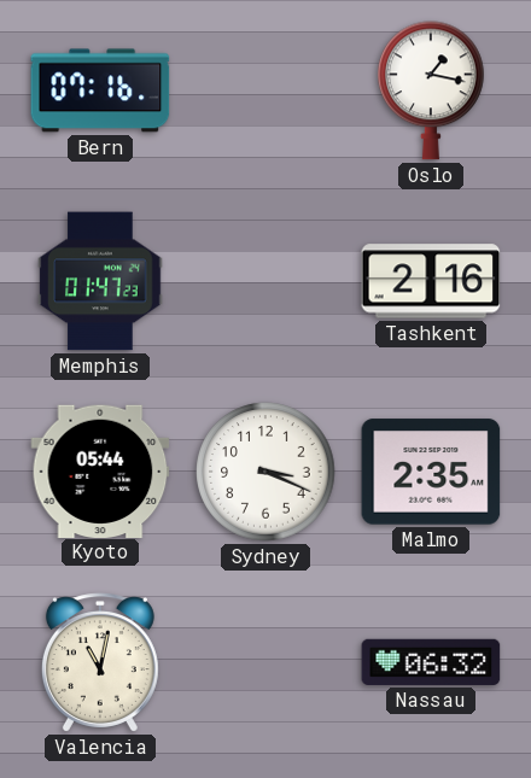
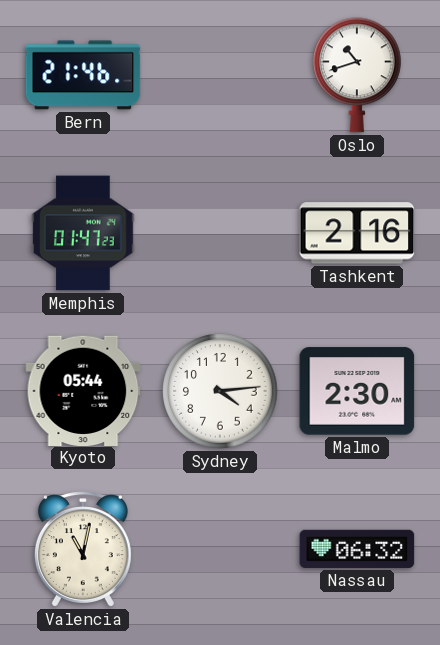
Bern: 07:16 -> 21:46
Oslo: 1:17 -> 10:42
Sydney: 3:19 -> 4:14
Malmo: 2:35 -> 2:30
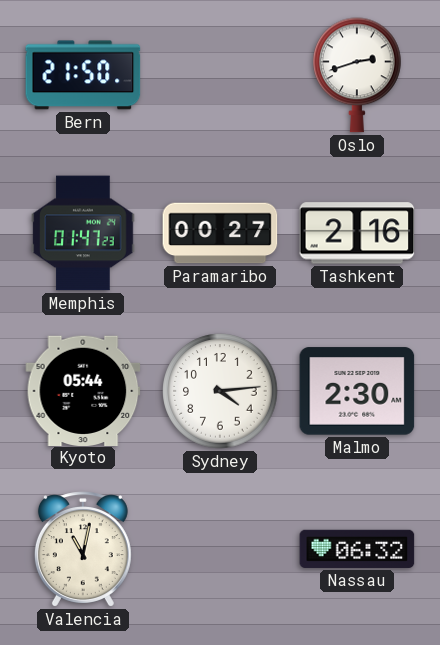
Bern: 21:46 -> 21:50
Oslo: 10:42 -> 2:42
Paramaribo: none -> 00:27
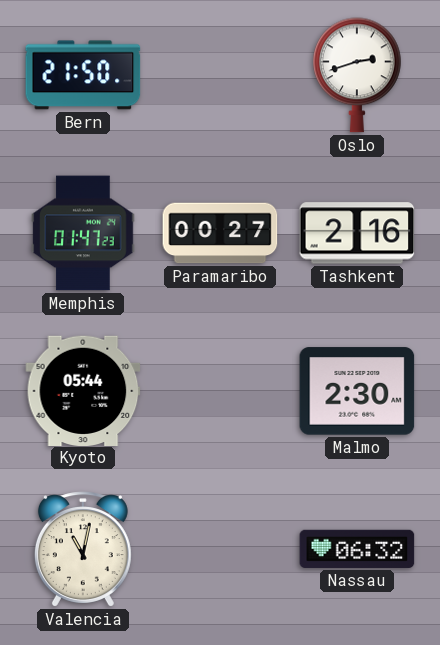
Sydney: 4:14 -> none
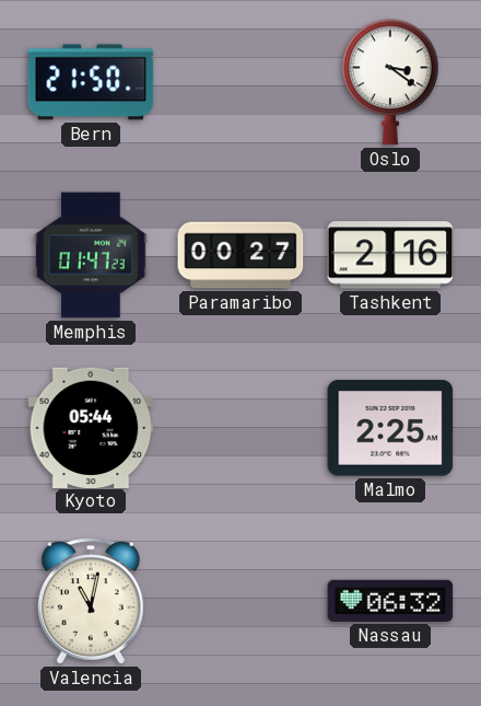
Oslo: 2:42 -> 3:21
Malmo: 2:30 -> 2:25
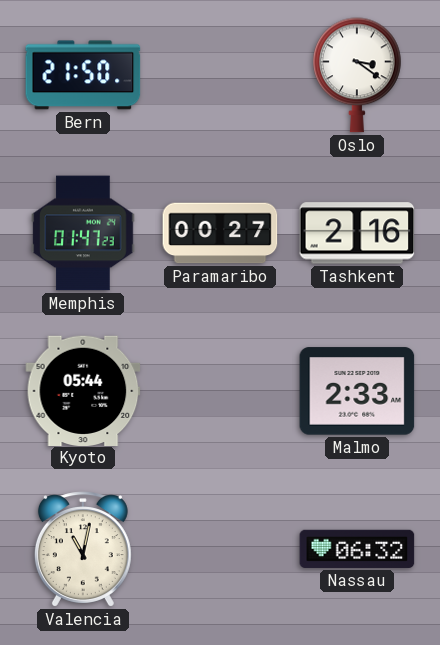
Malmo: 2:25 -> 2:33
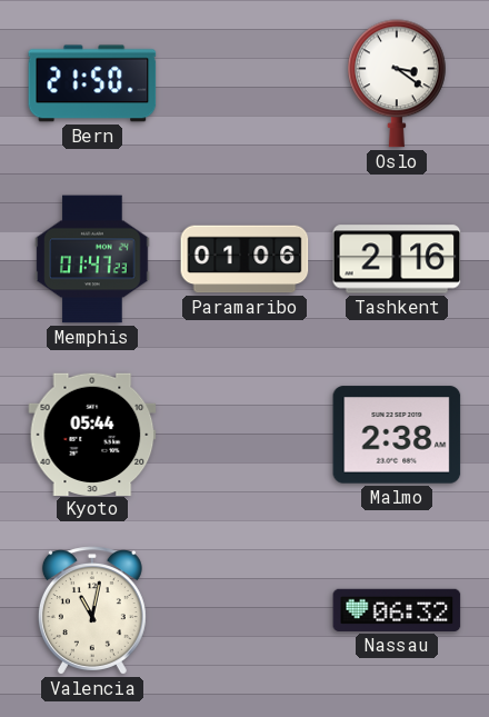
Paramaribo: 00:27 -> 01:06
Malmo: 2:33 -> 2:38
